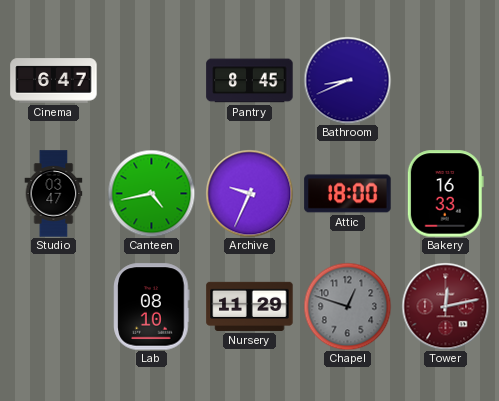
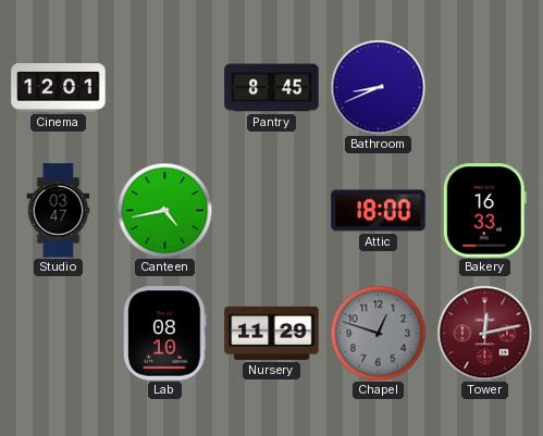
Cinema: 6:47 -> 12:01
Archive: 9:34 -> none
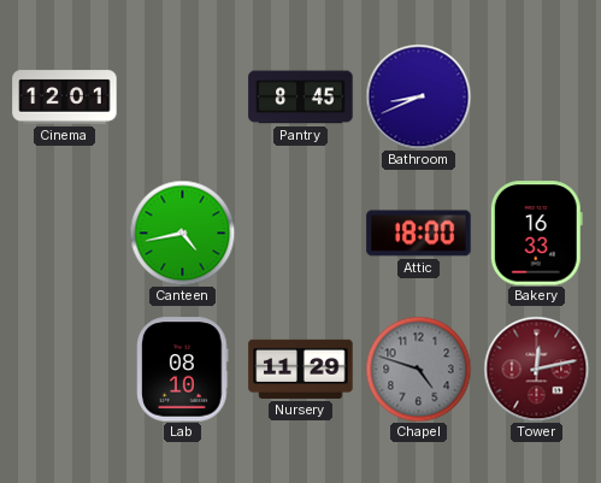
Studio: 03:47 -> none
Chapel: 12:48 -> 4:48
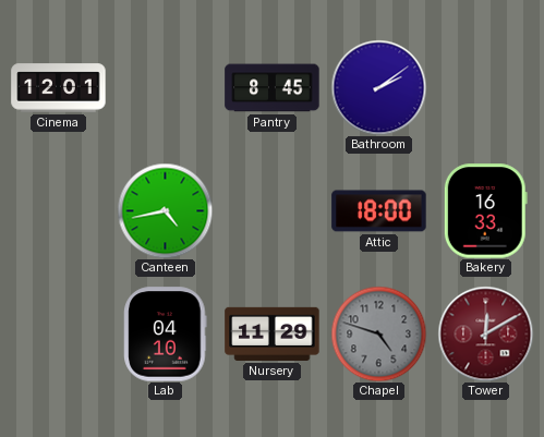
Bathroom: 8:41 -> 2:09
Lab: 08:10 -> 04:10
Tower: 12:13 -> 12:10
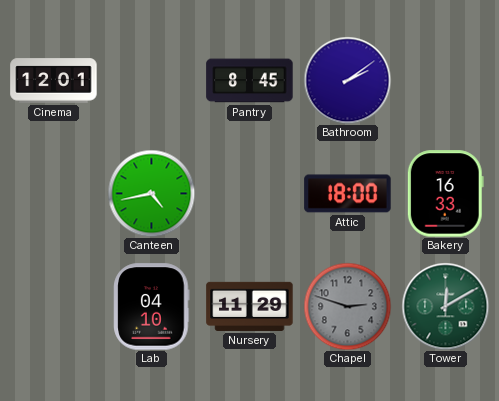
Chapel: 4:48 -> 2:48
Tower dial: burgundy -> green
